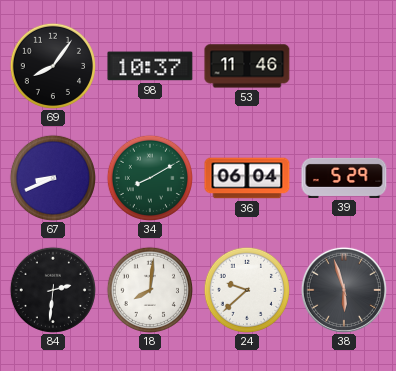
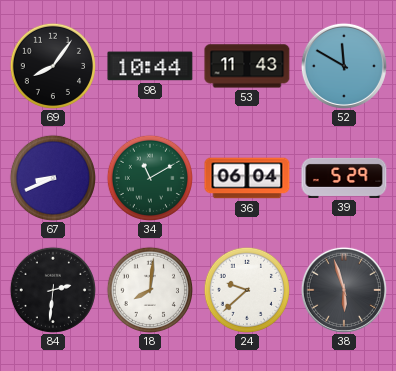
98: 10:37 -> 10:44
53: 11:46 -> 11:43
52: none -> 11:50
34: 8:10 -> 11:10
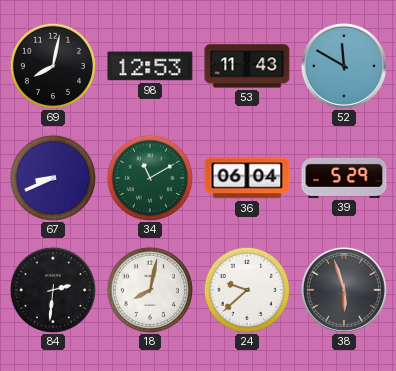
69: 8:06 -> 8:02
98: 10:44 -> 12:53
18: 8:01 -> 8:02
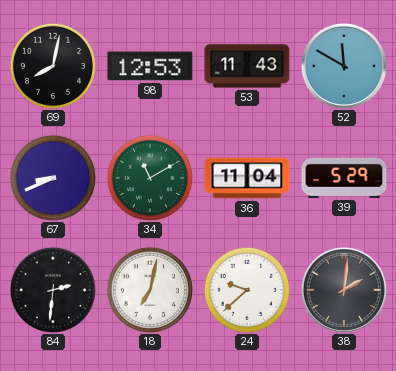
36: 06:04 -> 11:04
18: 8:02 -> 7:02
38: 5:57 -> 2:01
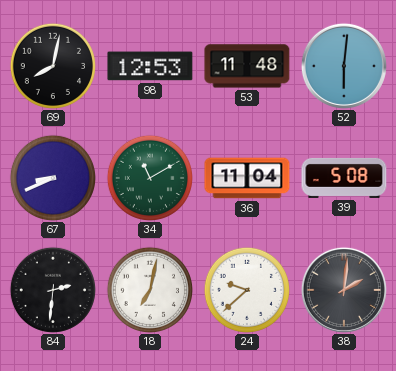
53: 11:43 -> 11:48
52: 11:50 -> 6:01
39: 5:29 -> 5:08
